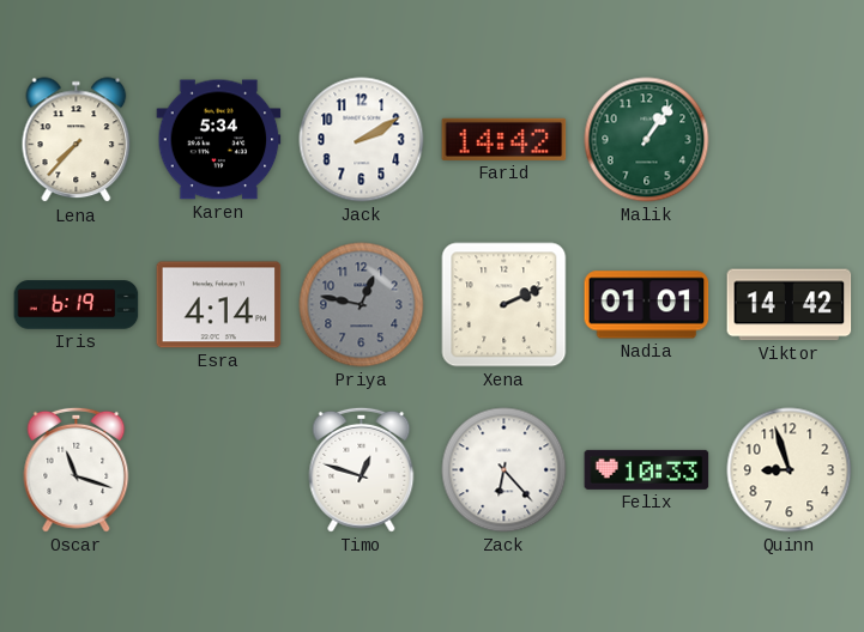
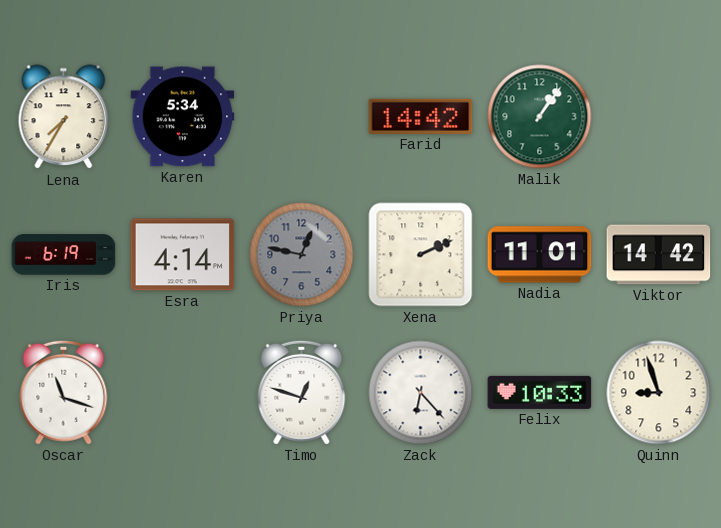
Lena: 7:37 -> 7:35
Jack: 2:10 -> none
Nadia: 01:01 -> 11:01
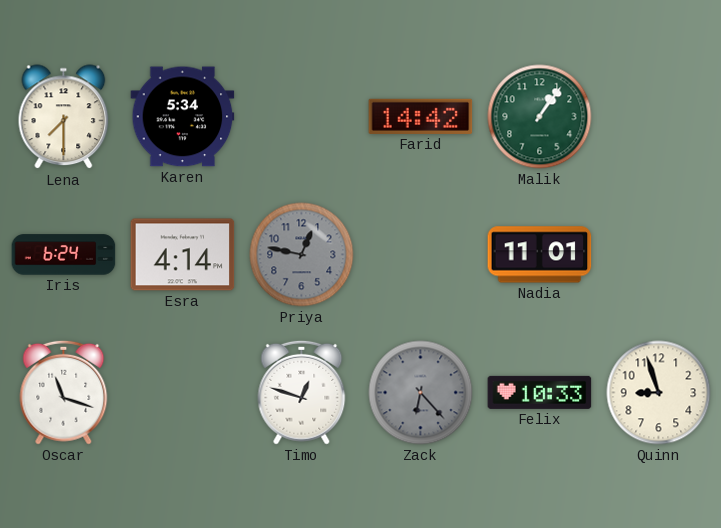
Lena: 7:35 -> 7:30
Iris: 6:19 -> 6:24
Xena: 2:11 -> none
Viktor: 14:42 -> none
Zack dial: white -> grey
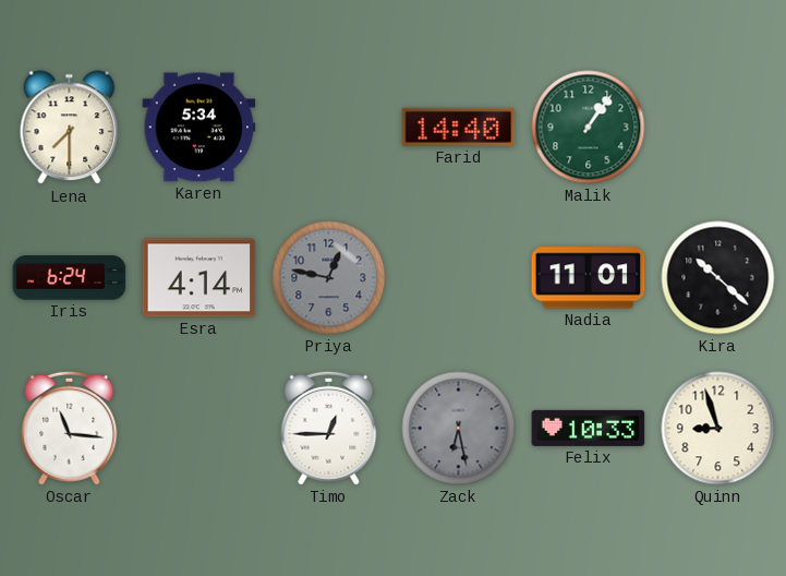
Farid: 14:42 -> 14:40
Kira: none -> 10:22
Oscar: 11:18 -> 11:16
Timo: 12:48 -> 12:45
Zack: 6:23 -> 6:28
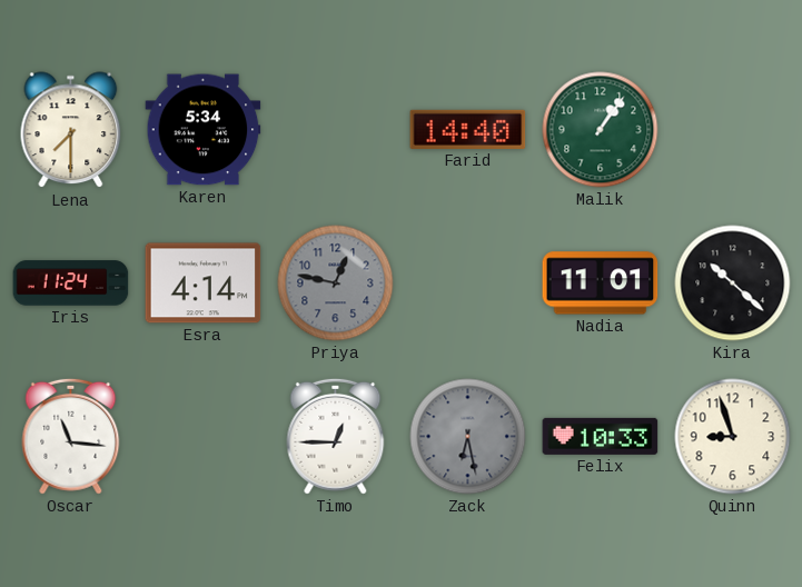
Iris: 6:24 -> 11:24
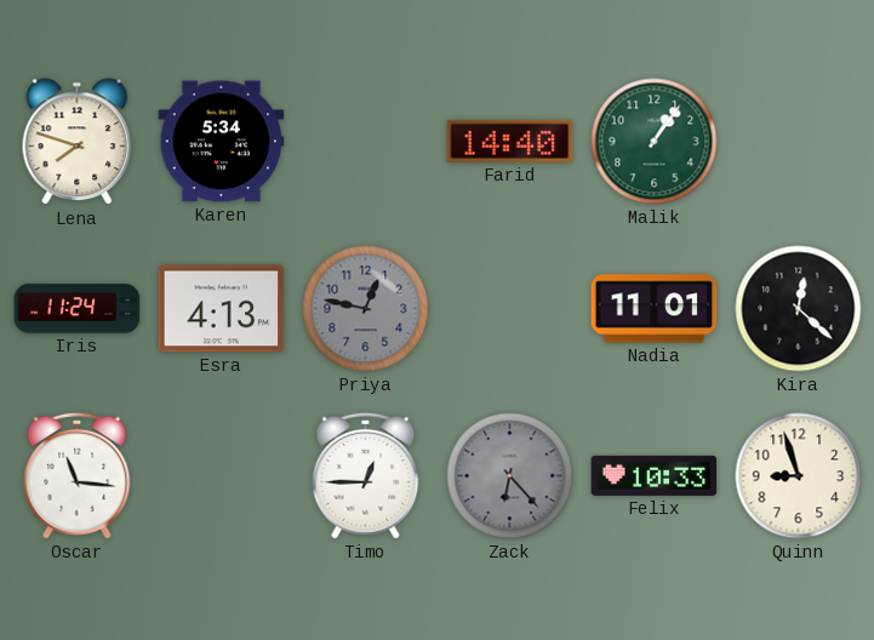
Lena: 7:30 -> 7:48
Esra: 4:14 -> 4:13
Kira: 10:22 -> 12:22
Zack: 6:28 -> 6:23
